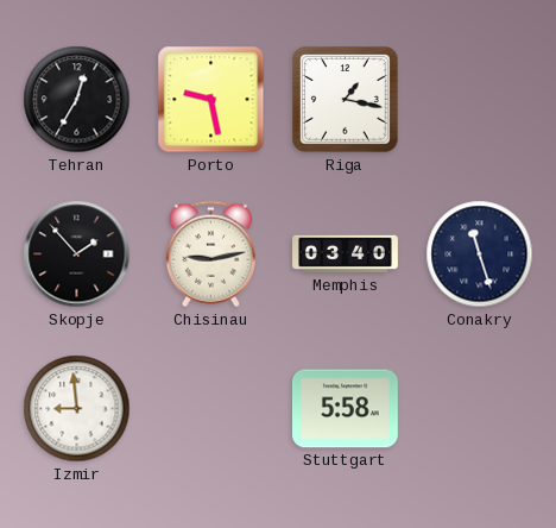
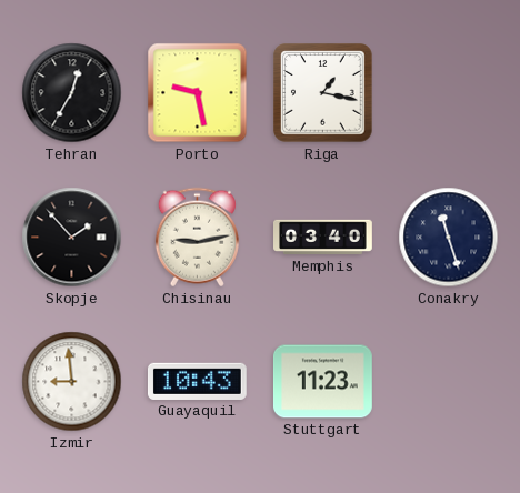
Guayaquil: none -> 10:43
Stuttgart: 5:58 -> 11:23
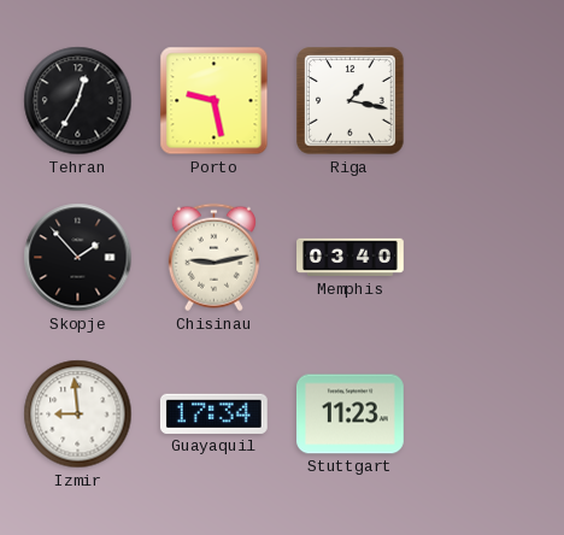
Conakry: 11:27 -> none
Guayaquil: 10:43 -> 17:34
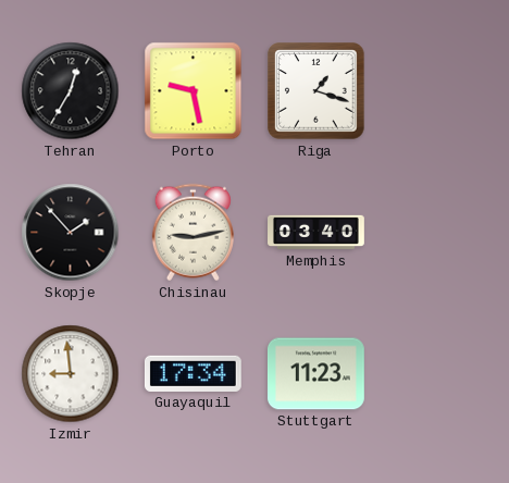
Riga: 1:17 -> 1:18
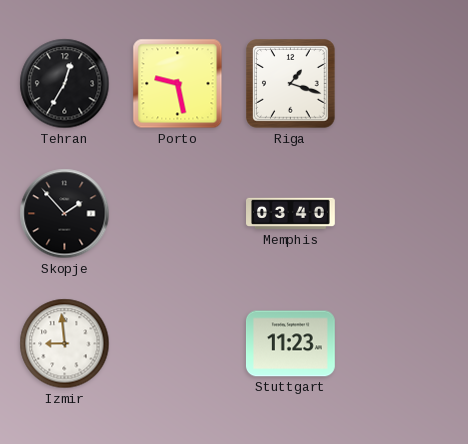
Chisinau: 9:13 -> none
Guayaquil: 17:34 -> none
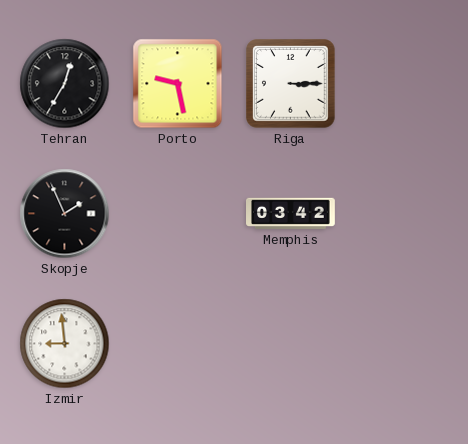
Riga: 1:18 -> 3:15
Skopje: 1:53 -> 1:56
Memphis: 03:40 -> 03:42
Stuttgart: 11:23 -> none
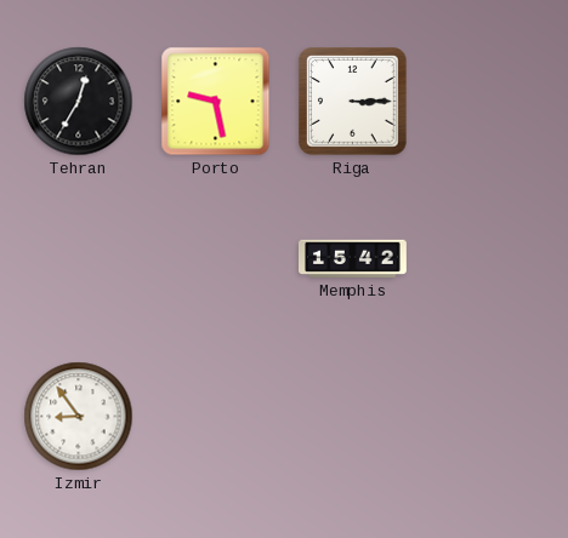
Skopje: 1:56 -> none
Memphis: 03:42 -> 15:42
Izmir: 8:59 -> 8:54
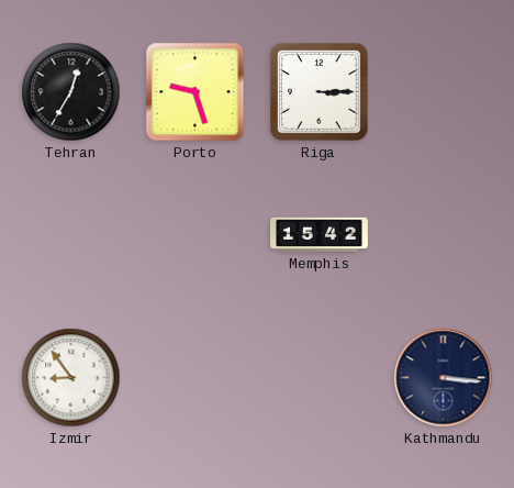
Porto: 9:28 -> 9:27
Kathmandu: none -> 3:16
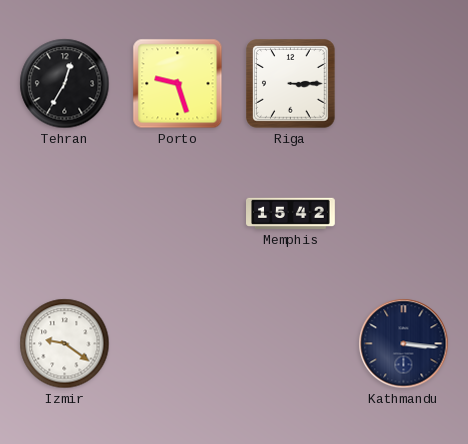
Izmir: 8:54 -> 9:21
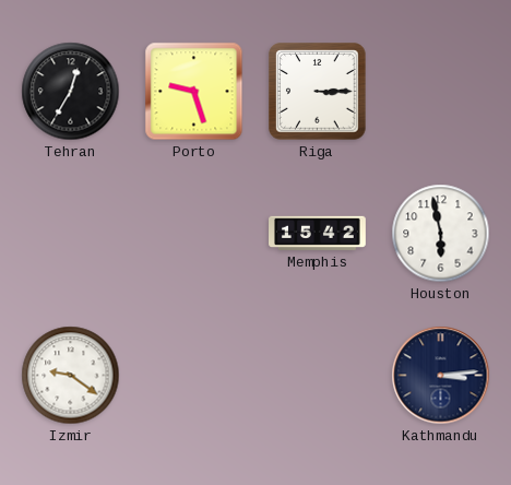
Houston: none -> 5:58
Kathmandu: 3:16 -> 3:14
